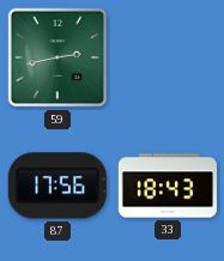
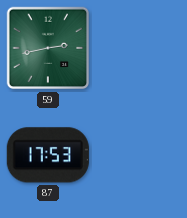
87: 17:56 -> 17:53
33: 18:43 -> none
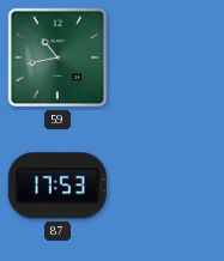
59: 2:43 -> 10:43
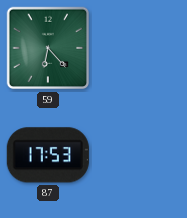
59: 10:43 -> 6:23
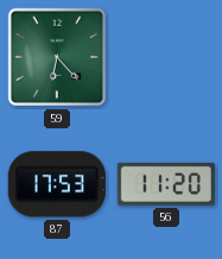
56: none -> 11:20
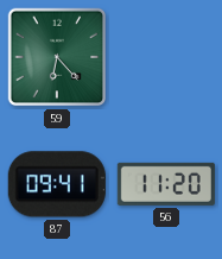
87: 17:53 -> 09:41
